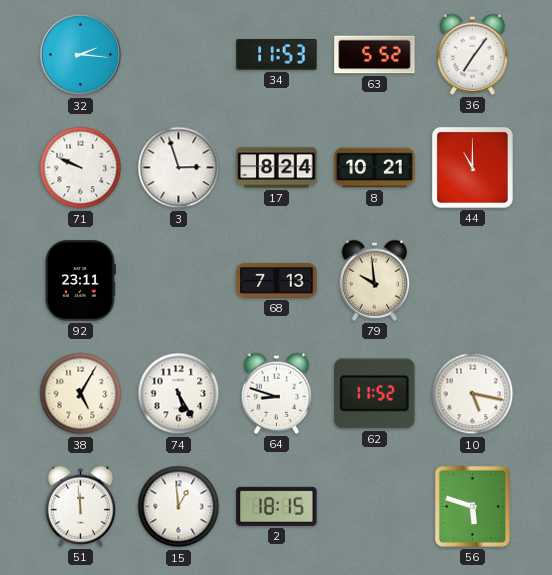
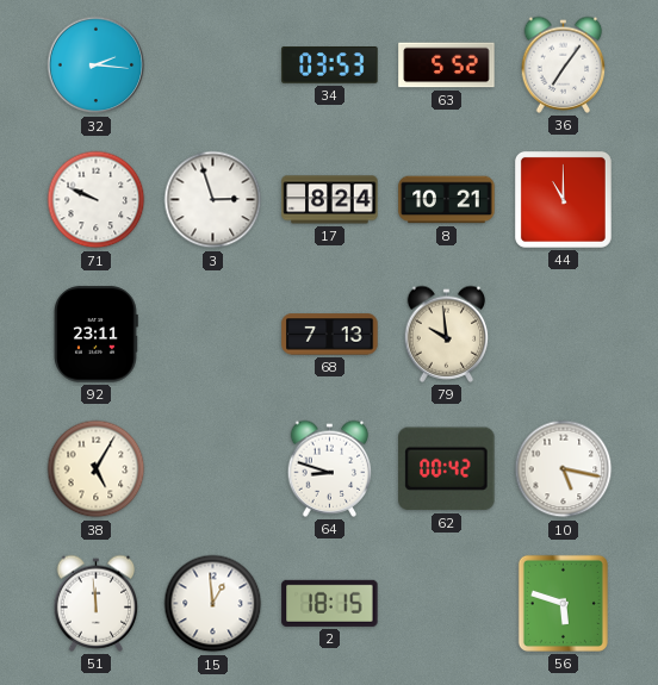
34: 11:53 -> 03:53
74: 5:25 -> none
62: 11:52 -> 00:42
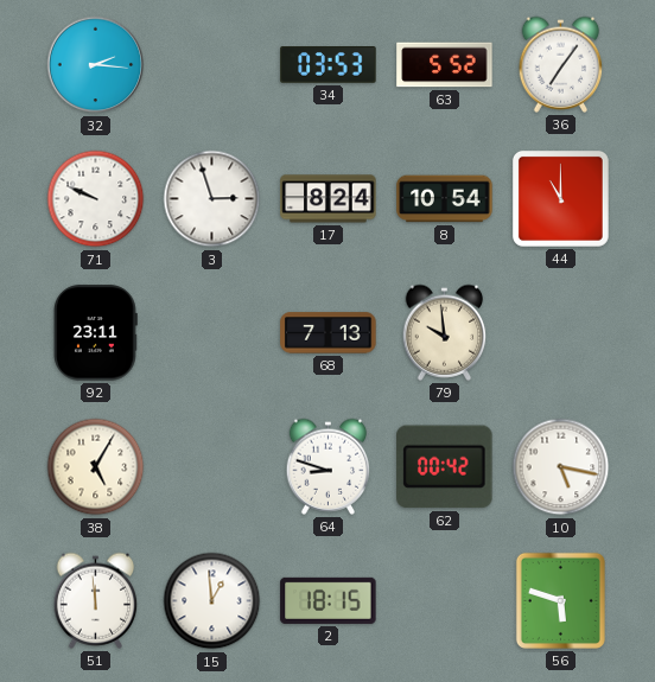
8: 10:21 -> 10:54
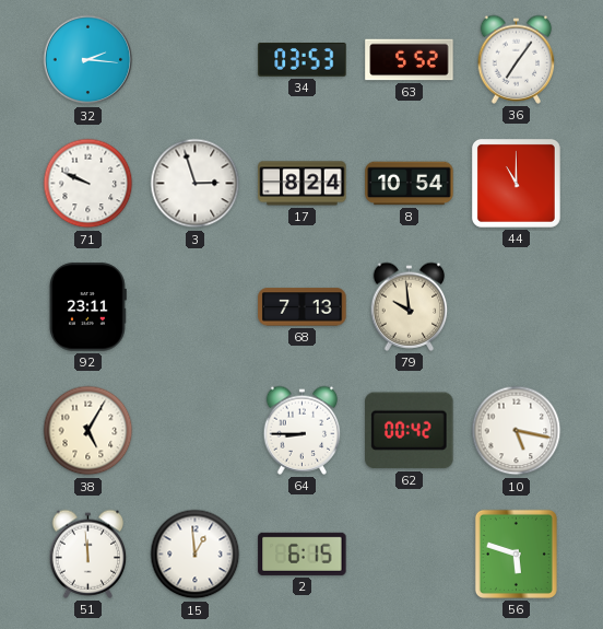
64: 8:48 -> 8:45
2: 18:15 -> 6:15
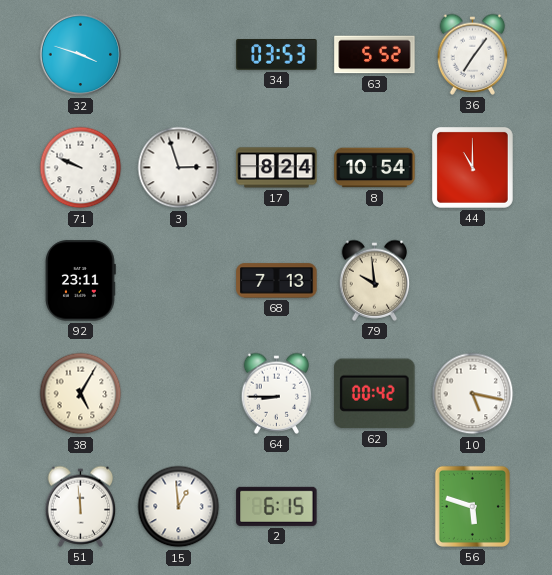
32: 2:16 -> 3:48
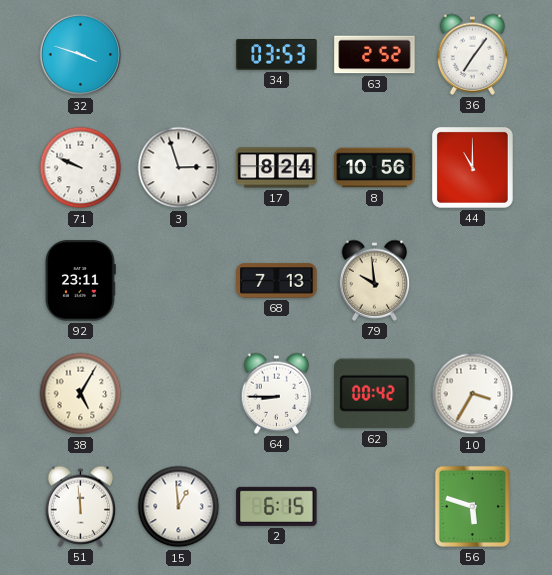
63: 5:52 -> 2:52
8: 10:54 -> 10:56
10: 5:17 -> 3:35
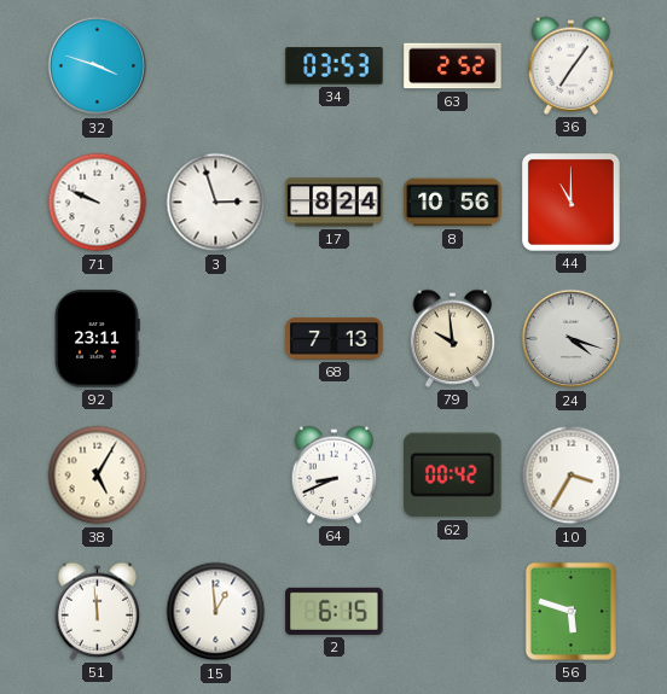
24: none -> 4:18
64: 8:45 -> 8:41
